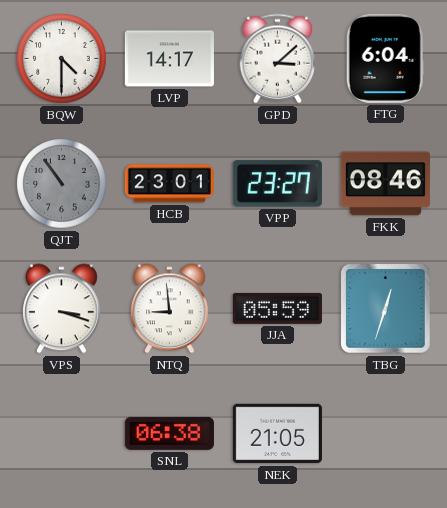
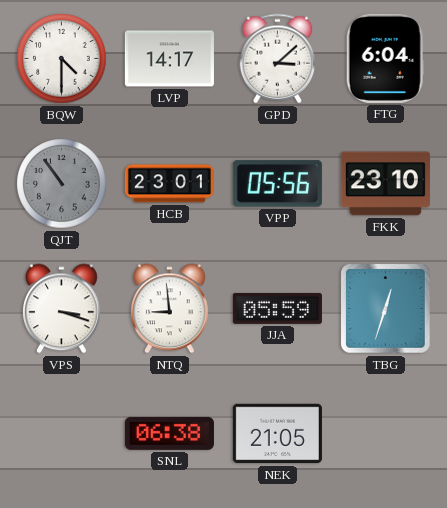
VPP: 23:27 -> 05:56
FKK: 08:46 -> 23:10
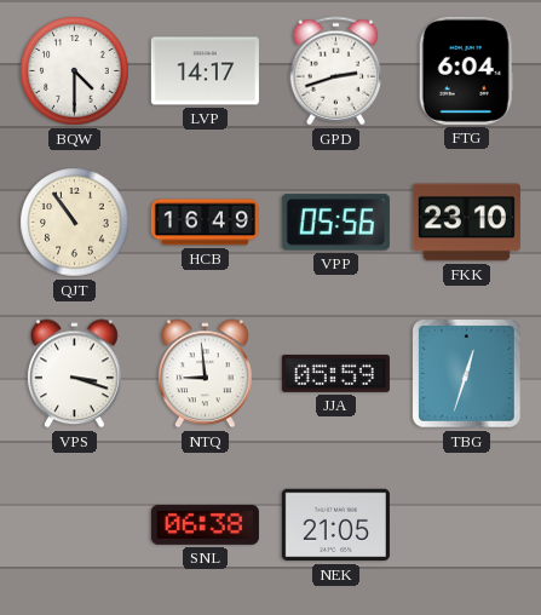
GPD: 3:08 -> 2:42
QJT dial: grey -> cream
HCB: 23:01 -> 16:49
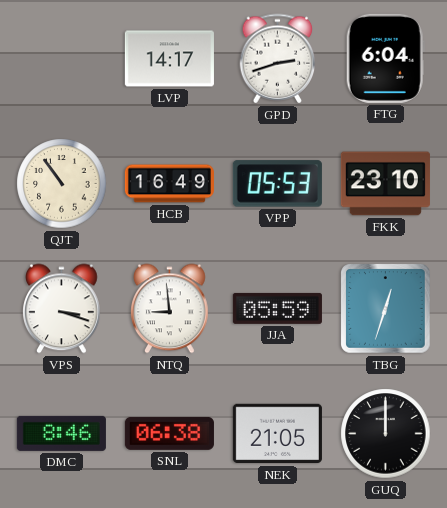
BQW: 4:30 -> none
VPP: 05:56 -> 05:53
DMC: none -> 8:46
GUQ: none -> 12:00
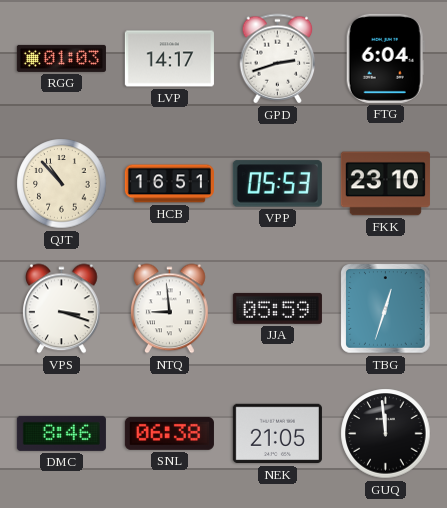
RGG: none -> 01:03
QJT: 10:54 -> 10:53
HCB: 16:49 -> 16:51
GUQ: 12:00 -> 11:59
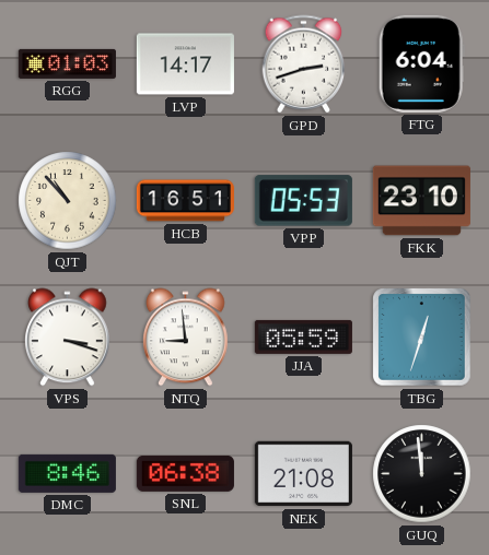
NEK: 21:05 -> 21:08
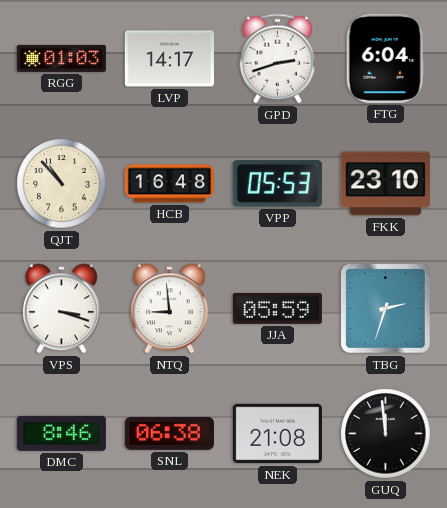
HCB: 16:51 -> 16:48
TBG: 12:33 -> 2:33
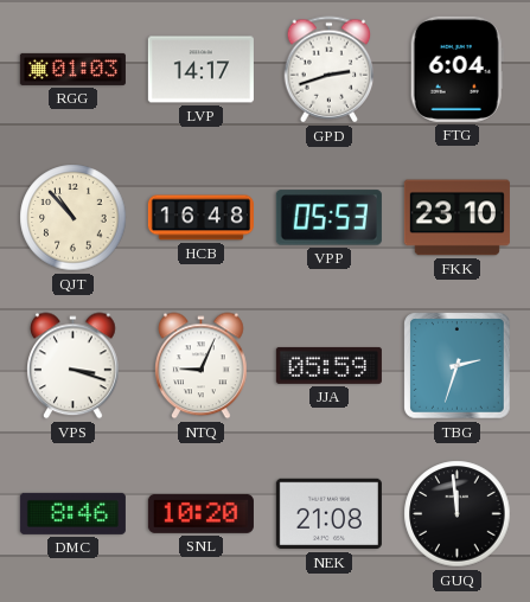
NTQ: 8:59 -> 9:04
SNL: 06:38 -> 10:20
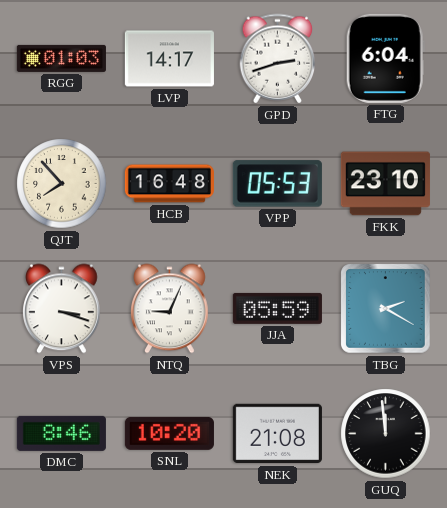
QJT: 10:53 -> 7:53
TBG: 2:33 -> 2:20
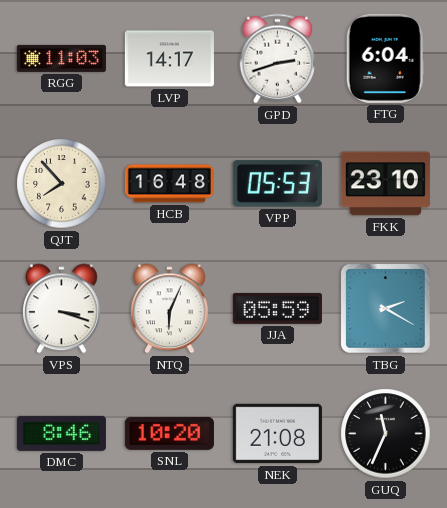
RGG: 01:03 -> 11:03
NTQ: 9:04 -> 6:04
GUQ: 11:59 -> 11:34
